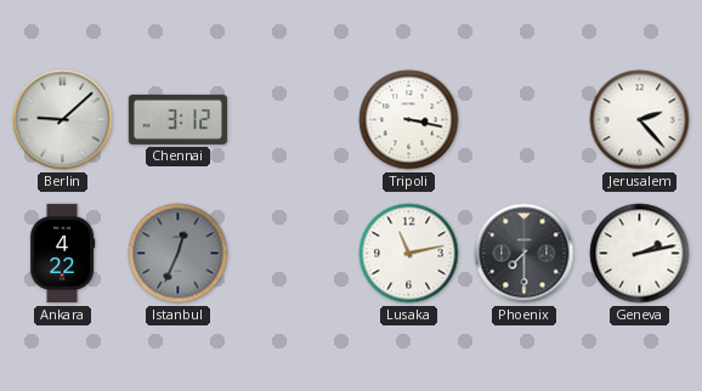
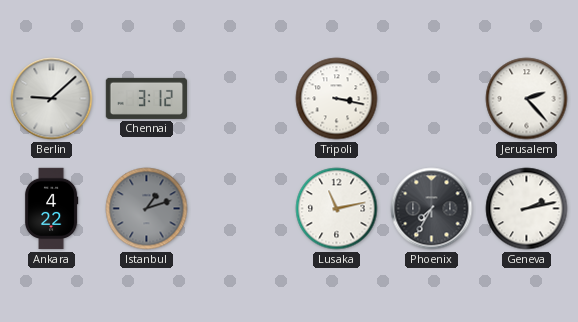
Istanbul: 12:34 -> 1:12
Phoenix: 7:30 -> 7:35
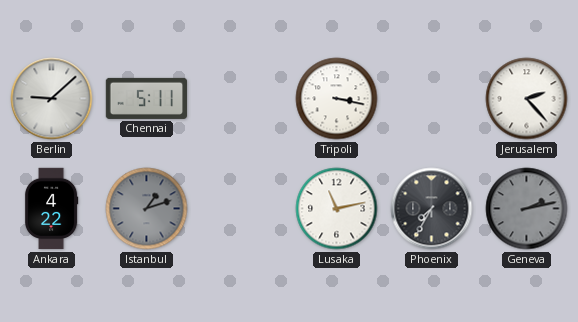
Chennai: 3:12 -> 5:11
Geneva dial: white -> grey
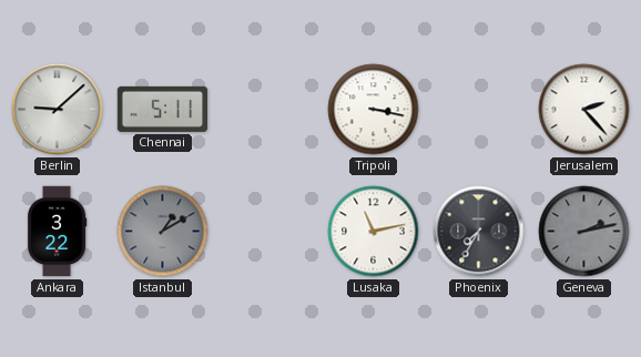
Ankara: 4:22 -> 3:22
Istanbul: 1:12 -> 1:10
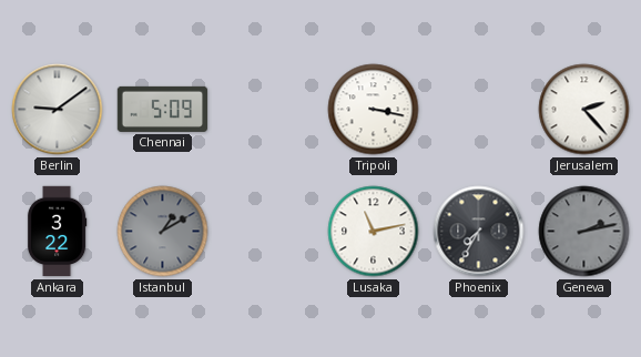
Berlin: 9:08 -> 9:09
Chennai: 5:11 -> 5:09
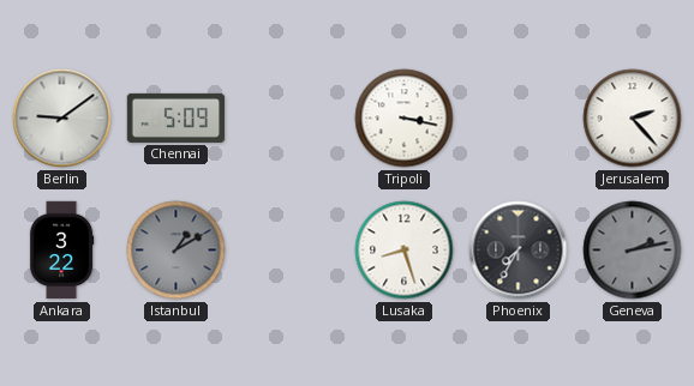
Lusaka: 11:13 -> 8:27
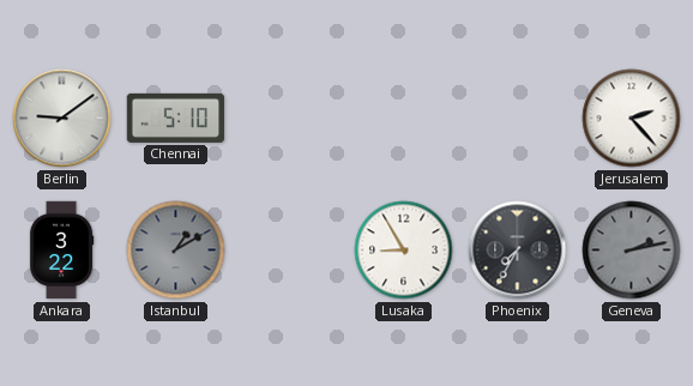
Chennai: 5:09 -> 5:10
Tripoli: 3:17 -> none
Lusaka: 8:27 -> 8:55
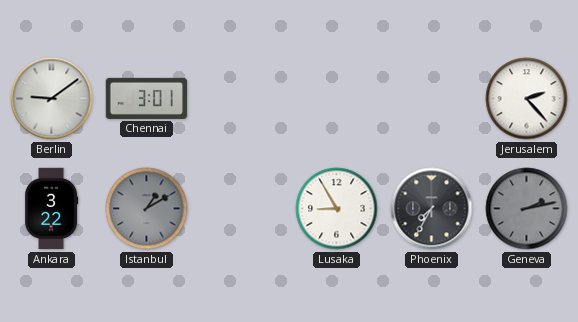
Chennai: 5:10 -> 3:01
